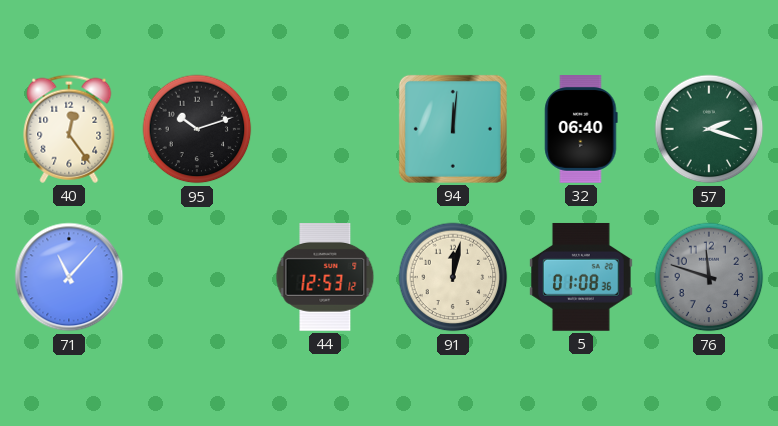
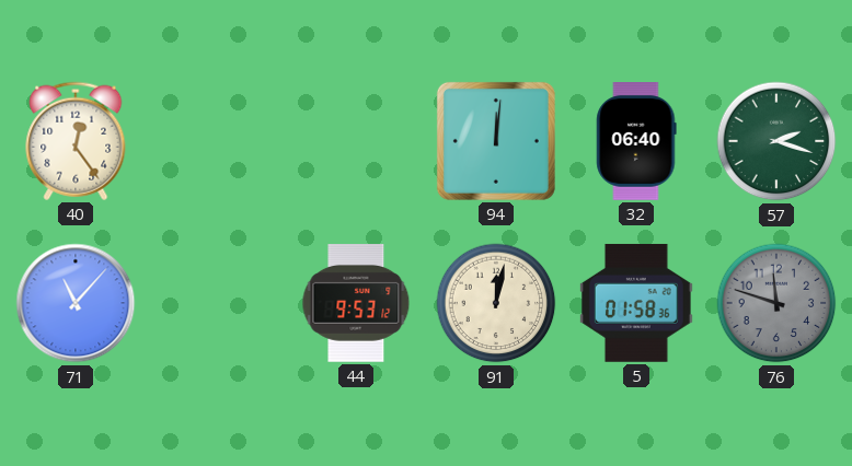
95: 10:12 -> none
44: 12:53 -> 9:53
5: 01:08 -> 01:58
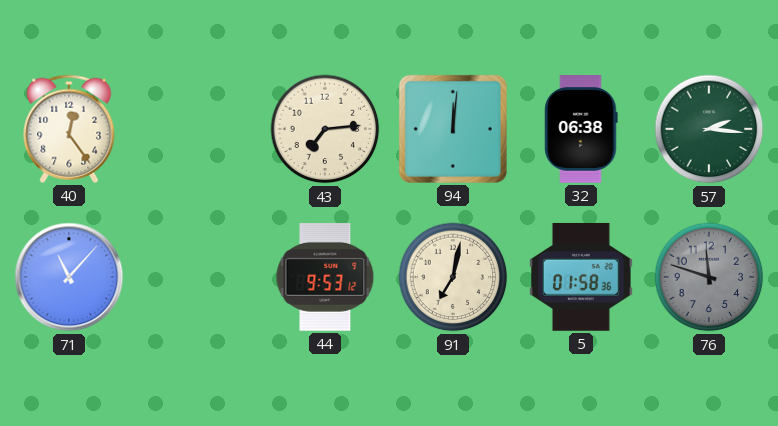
43: none -> 7:14
32: 06:40 -> 06:38
57: 2:18 -> 2:16
91: 12:02 -> 7:02
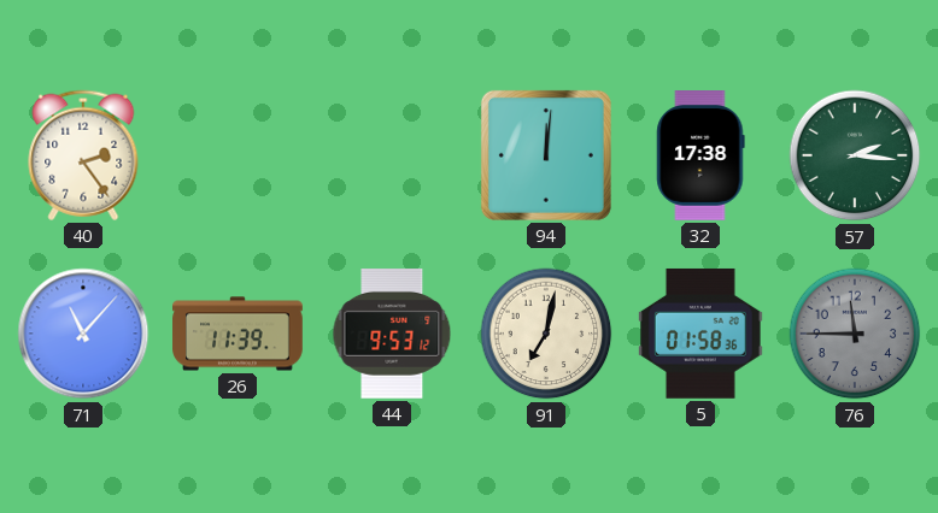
40: 12:24 -> 2:24
43: 7:14 -> none
32: 06:38 -> 17:38
26: none -> 11:39
76: 11:48 -> 11:45
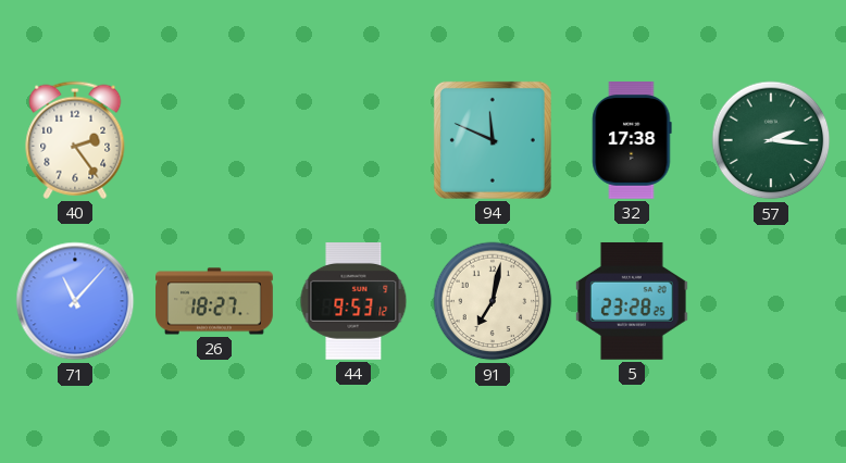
94: 12:01 -> 11:49
26: 11:39 -> 18:27
5: 01:58 -> 23:28
76: 11:45 -> none
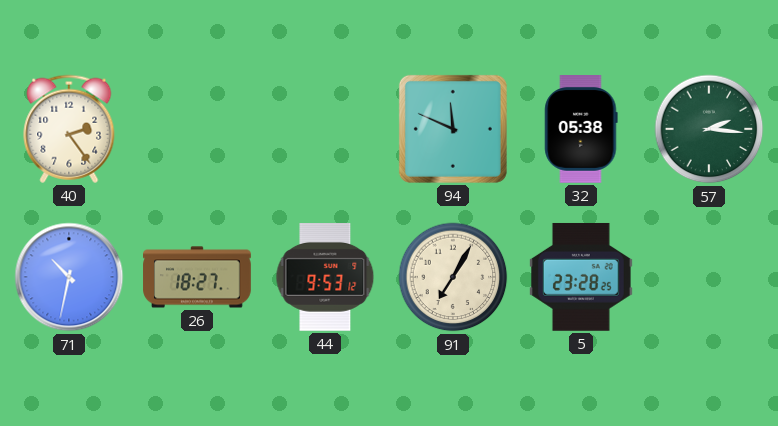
32: 17:38 -> 05:38
71: 11:07 -> 10:32
91: 7:02 -> 7:05
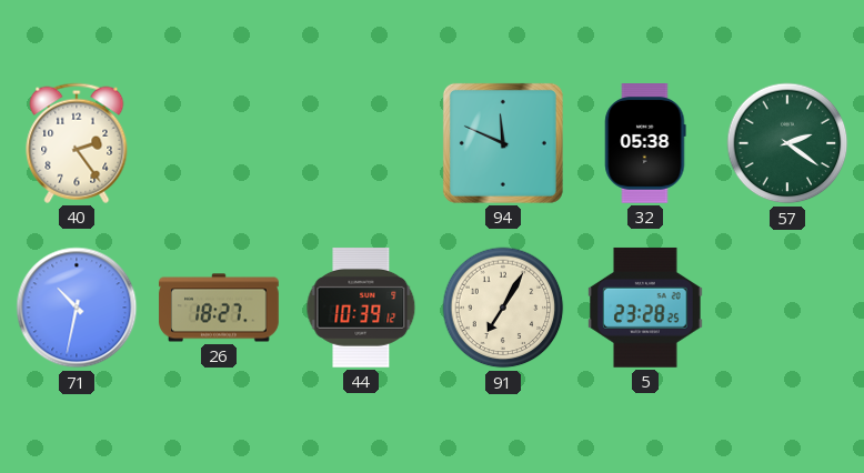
57: 2:16 -> 2:21
44: 9:53 -> 10:39
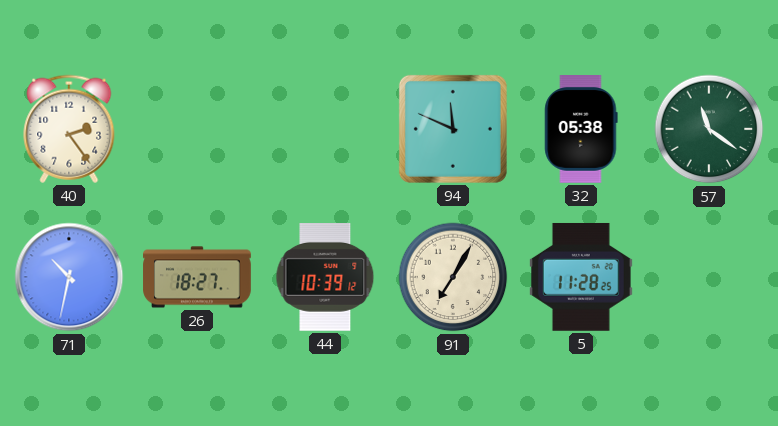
57: 2:21 -> 11:21
5: 23:28 -> 11:28
